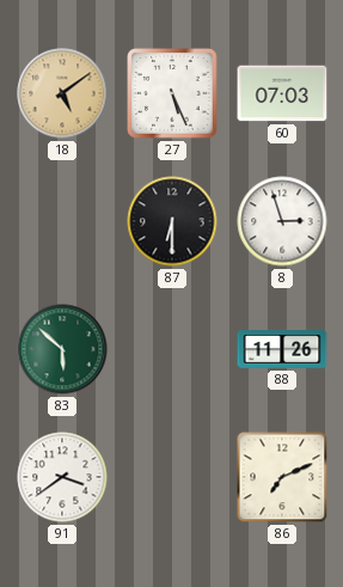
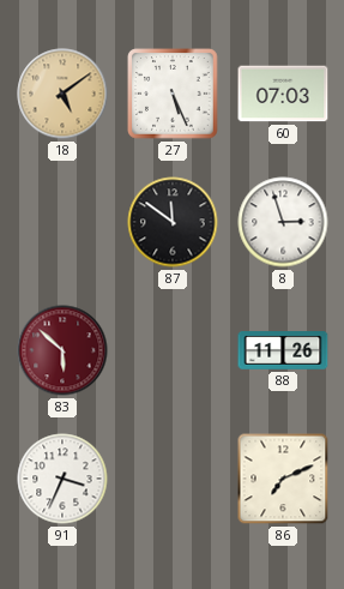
87: 6:30 -> 11:51
83 dial: green -> burgundy
91: 3:39 -> 3:34
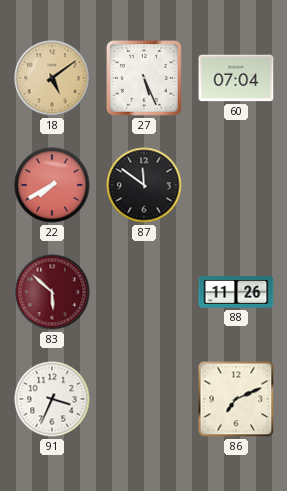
60: 07:03 -> 07:04
22: none -> 7:40
8: 2:57 -> none
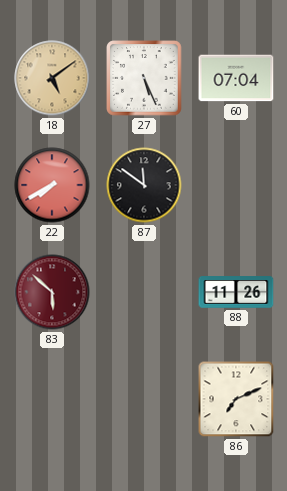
91: 3:34 -> none
